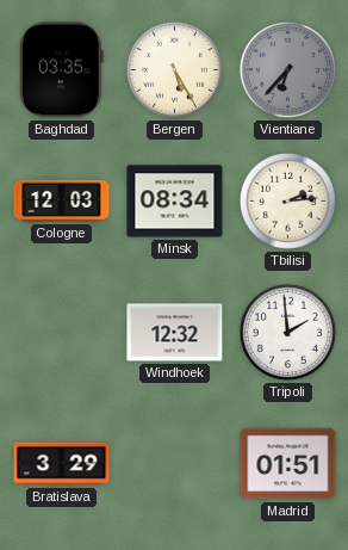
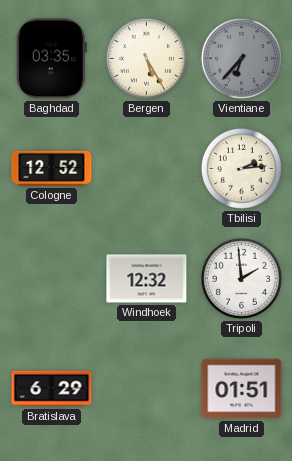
Cologne: 12:03 -> 12:52
Minsk: 08:34 -> none
Bratislava: 3:29 -> 6:29
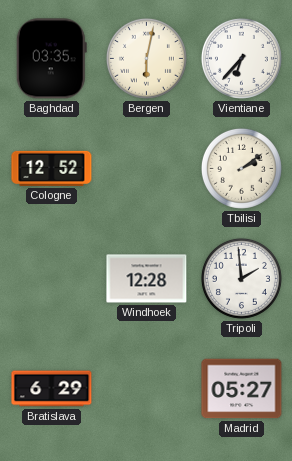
Bergen: 5:25 -> 6:02
Vientiane dial: grey -> white
Tbilisi: 2:14 -> 2:09
Windhoek: 12:32 -> 12:28
Madrid: 01:51 -> 05:27
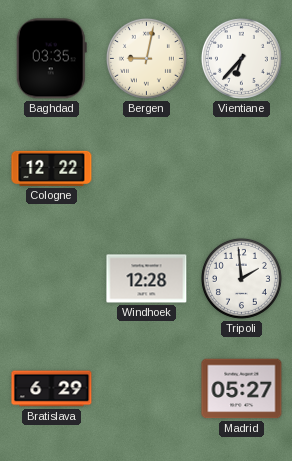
Bergen: 6:02 -> 9:02
Cologne: 12:52 -> 12:22
Tbilisi: 2:09 -> none
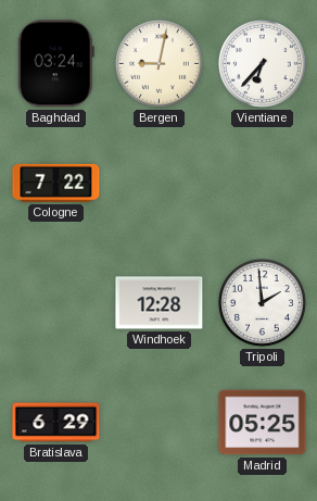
Baghdad: 03:35 -> 03:24
Cologne: 12:22 -> 7:22
Madrid: 05:27 -> 05:25
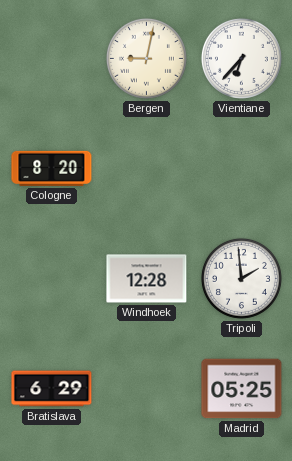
Baghdad: 03:24 -> none
Cologne: 7:22 -> 8:20
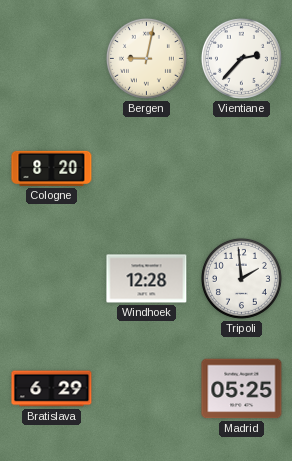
Vientiane: 6:37 -> 2:37
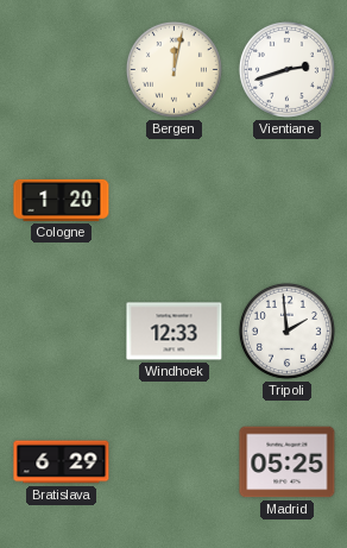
Bergen: 9:02 -> 12:02
Vientiane: 2:37 -> 2:42
Cologne: 8:20 -> 1:20
Windhoek: 12:28 -> 12:33
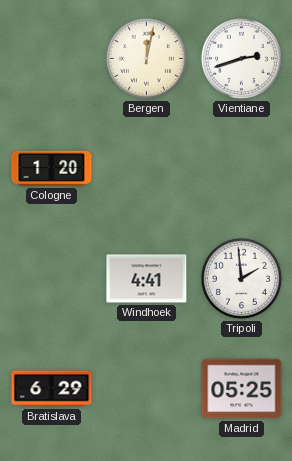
Windhoek: 12:33 -> 4:41
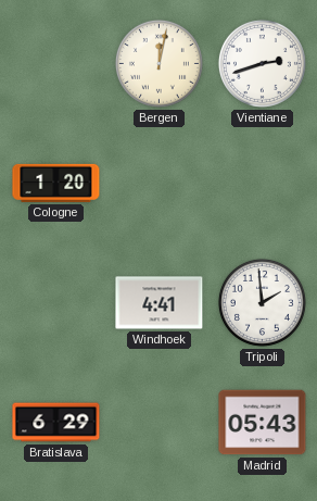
Madrid: 05:25 -> 05:43
